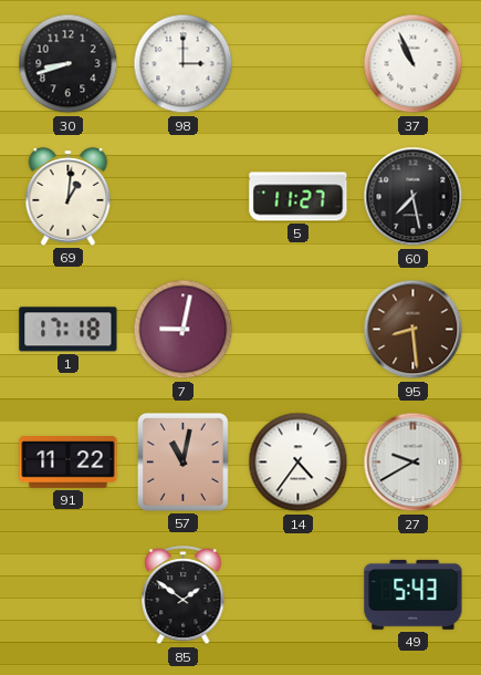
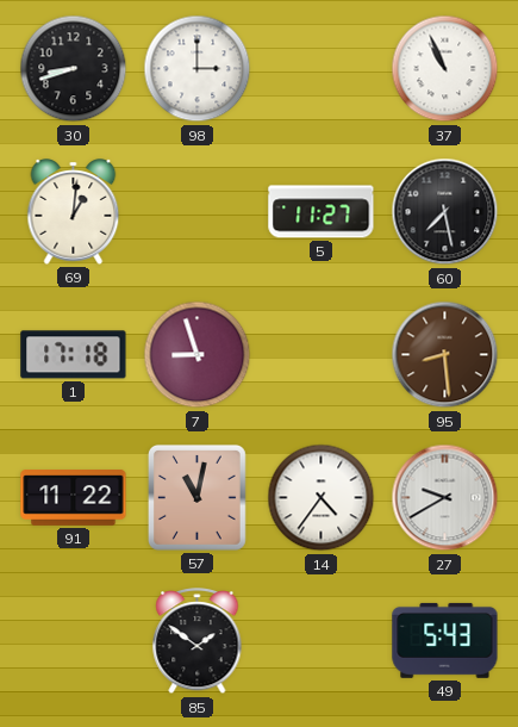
7: 9:02 -> 8:57
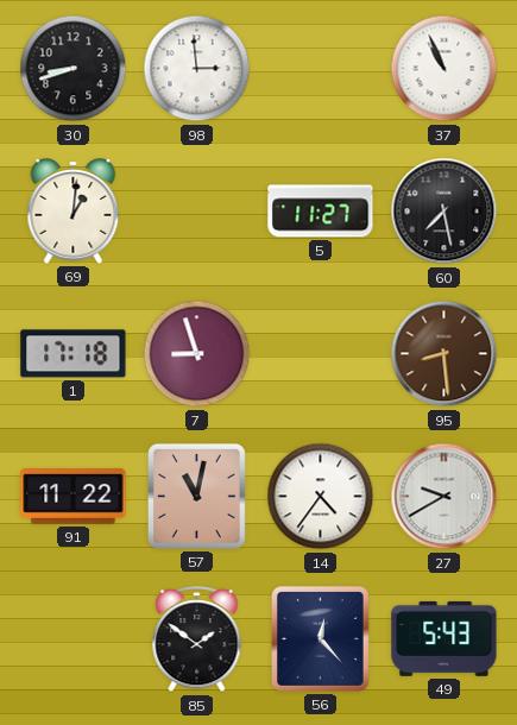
98: 3:00 -> 2:59
56: none -> 12:23
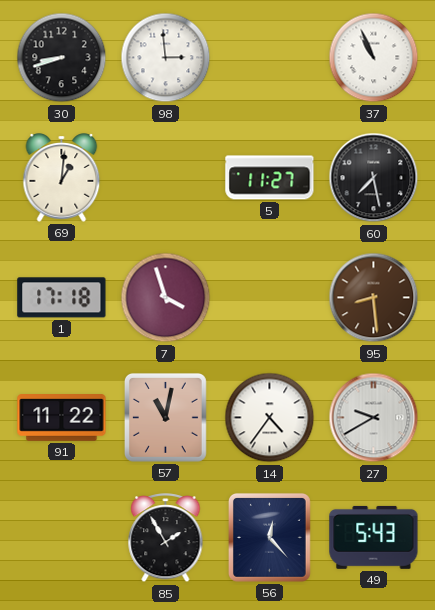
7: 8:57 -> 3:57
85: 1:51 -> 1:55
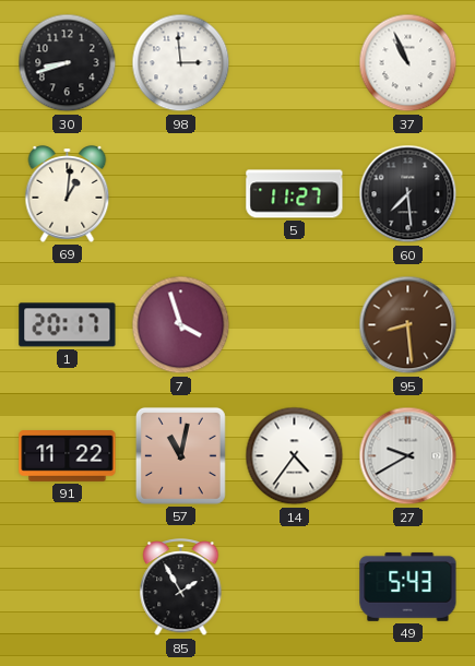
60: 7:28 -> 7:29
1: 17:18 -> 20:17
56: 12:23 -> none
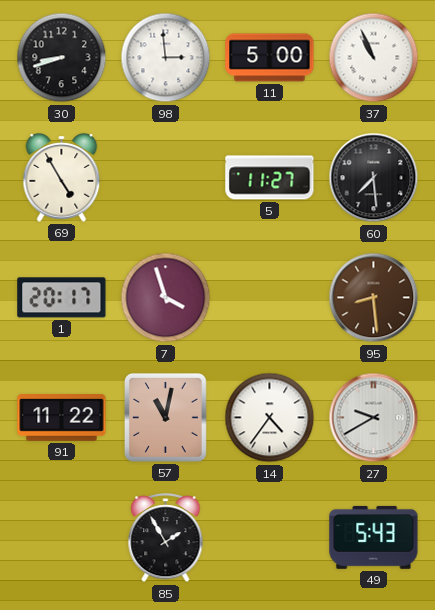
11: none -> 5:00
69: 1:01 -> 4:55
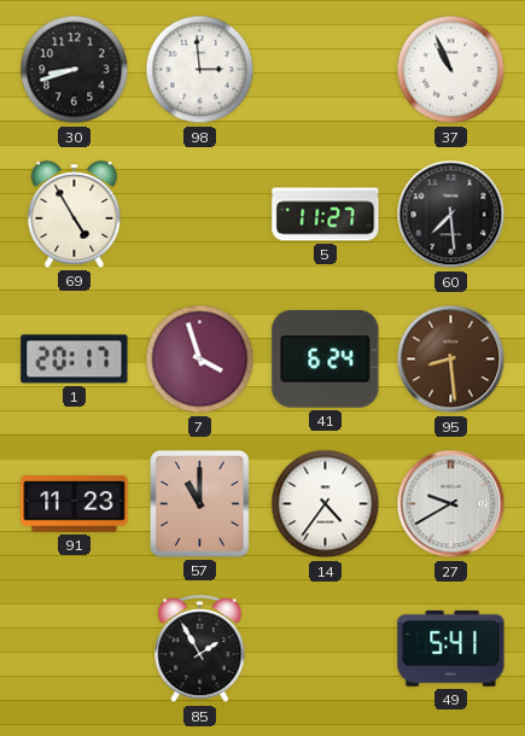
11: 5:00 -> none
41: none -> 6:24
91: 11:22 -> 11:23
57: 11:02 -> 11:00
49: 5:43 -> 5:41
